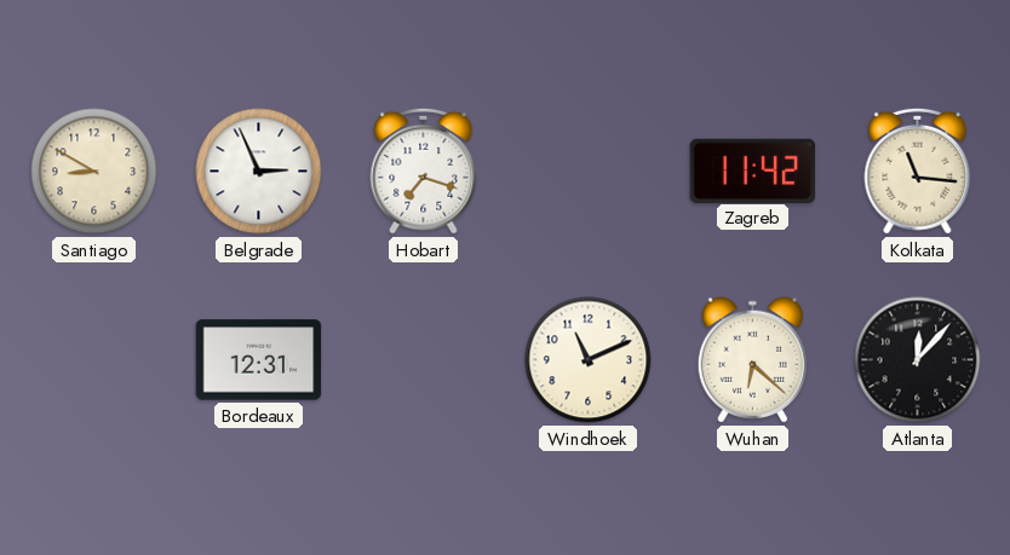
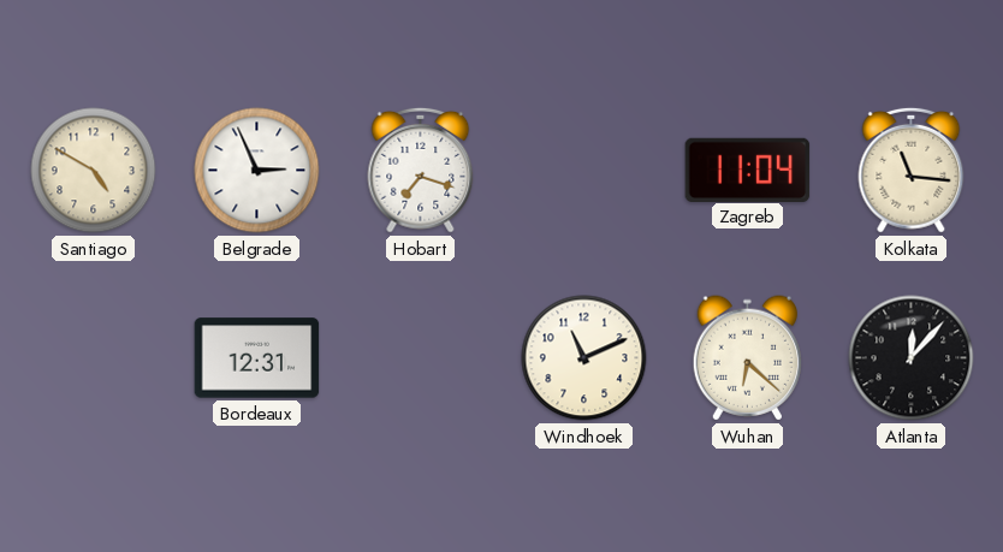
Santiago: 8:50 -> 4:50
Zagreb: 11:42 -> 11:04
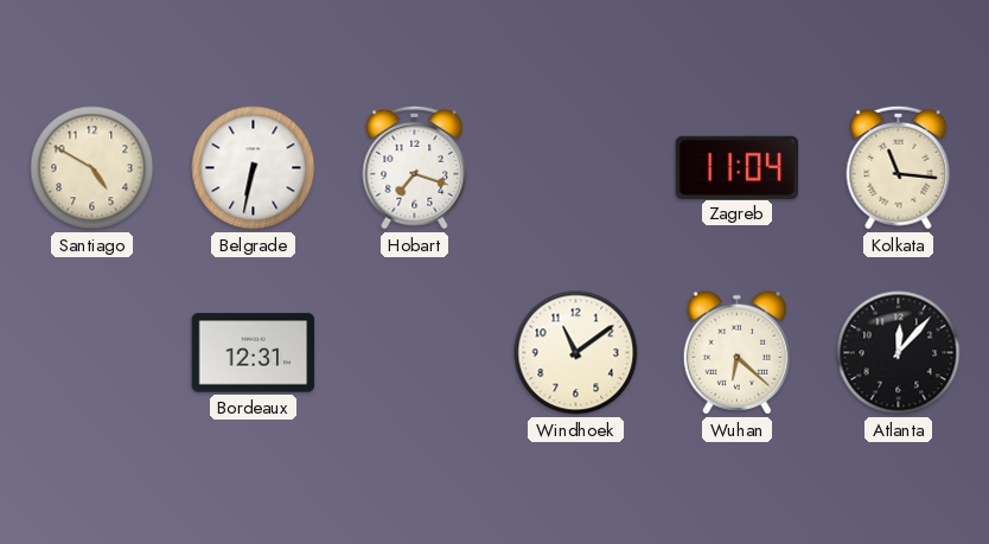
Belgrade: 2:56 -> 6:32
Windhoek: 11:11 -> 11:09
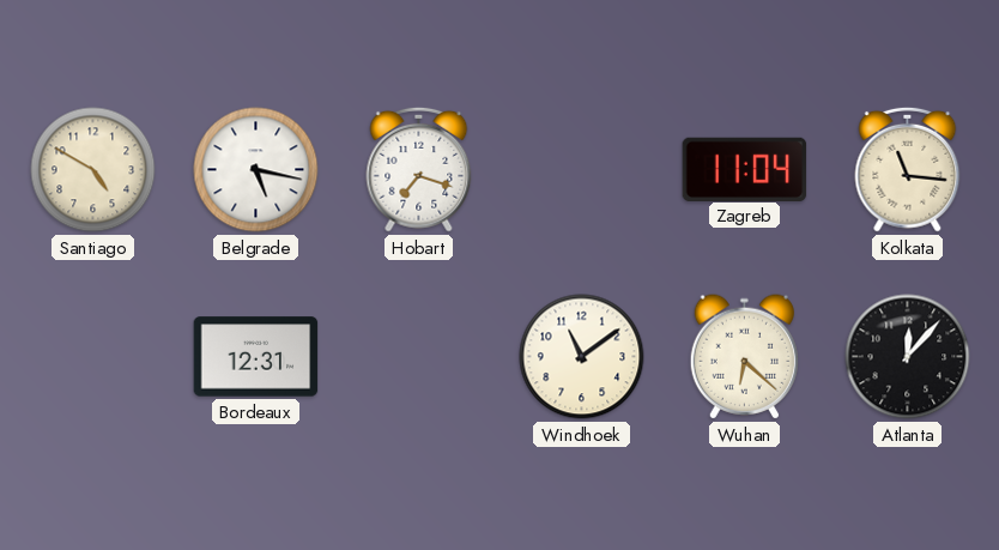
Belgrade: 6:32 -> 5:17
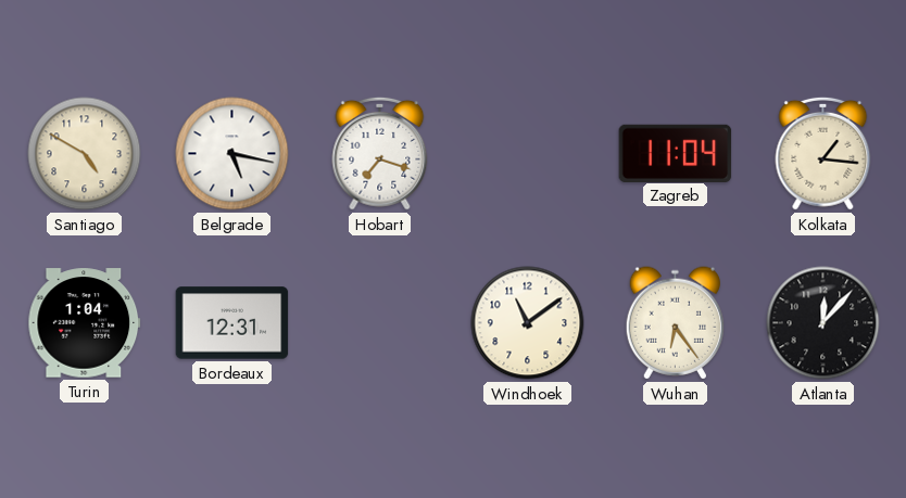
Kolkata: 11:16 -> 1:16
Turin: none -> 1:04
Wuhan: 6:22 -> 6:24
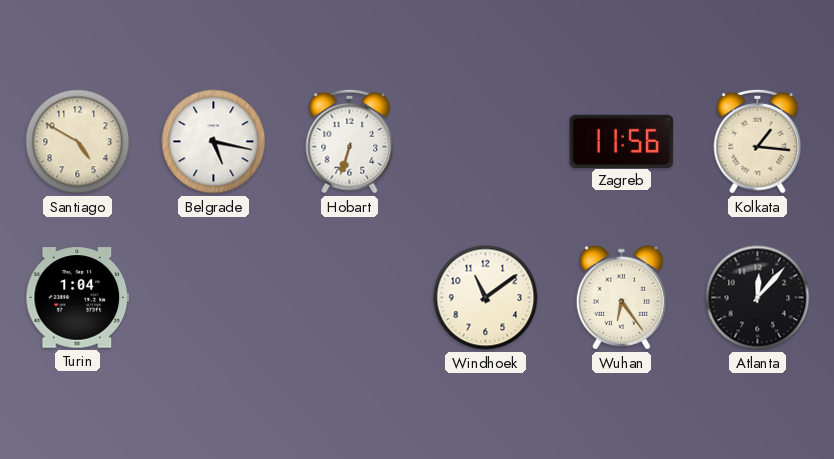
Hobart: 7:18 -> 6:33
Zagreb: 11:04 -> 11:56
Bordeaux: 12:31 -> none
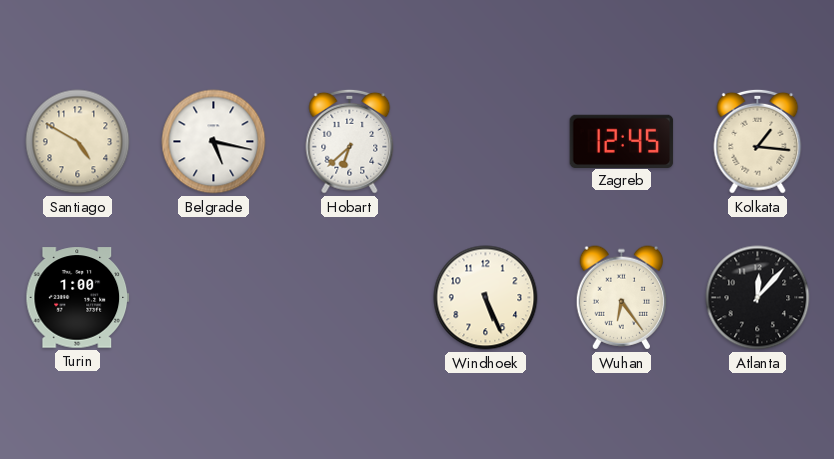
Hobart: 6:33 -> 6:38
Zagreb: 11:56 -> 12:45
Turin: 1:04 -> 1:00
Windhoek: 11:09 -> 5:26
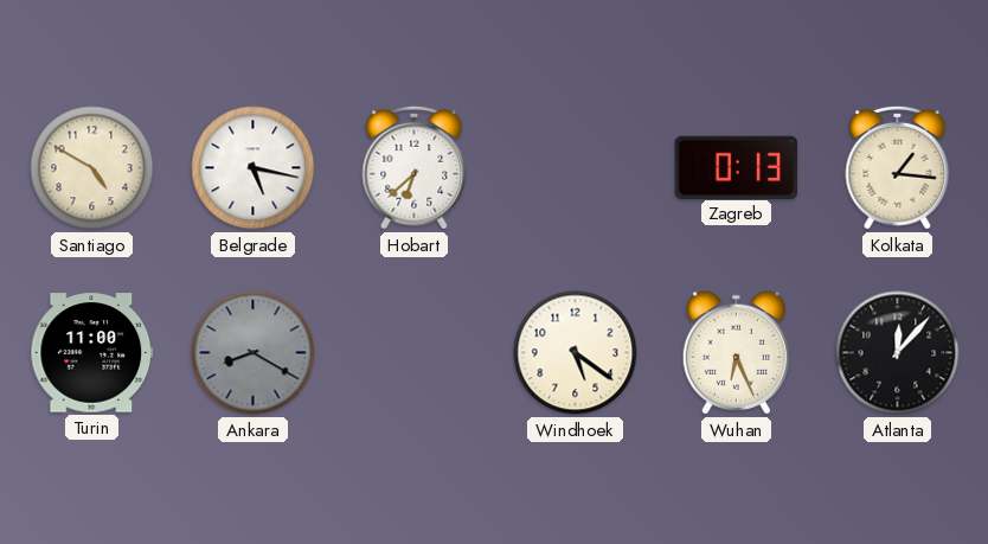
Zagreb: 12:45 -> 0:13
Turin: 1:00 -> 11:00
Ankara: none -> 8:20
Windhoek: 5:26 -> 5:21
Wuhan: 6:24 -> 6:26
